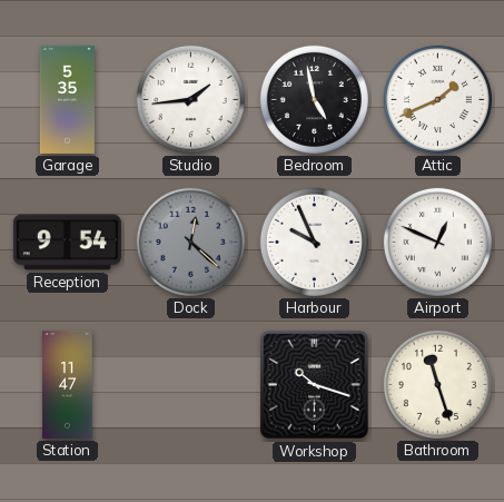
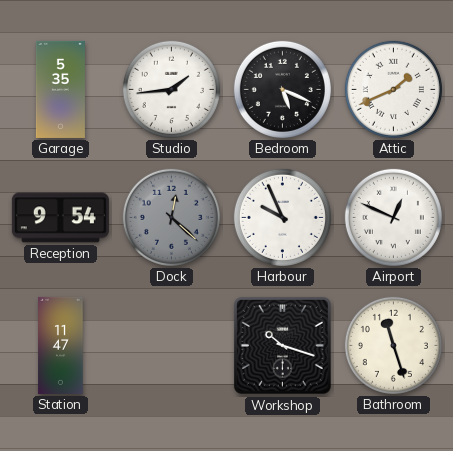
Bedroom: 4:58 -> 5:19
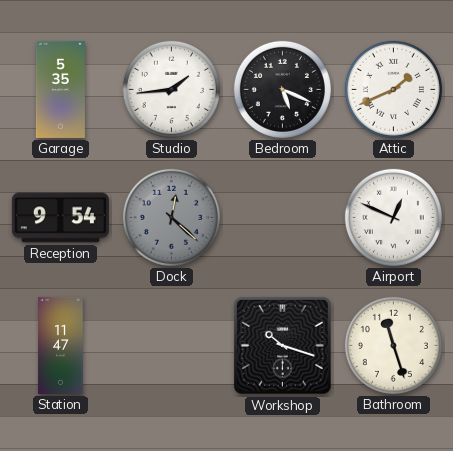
Harbour: 9:56 -> none
